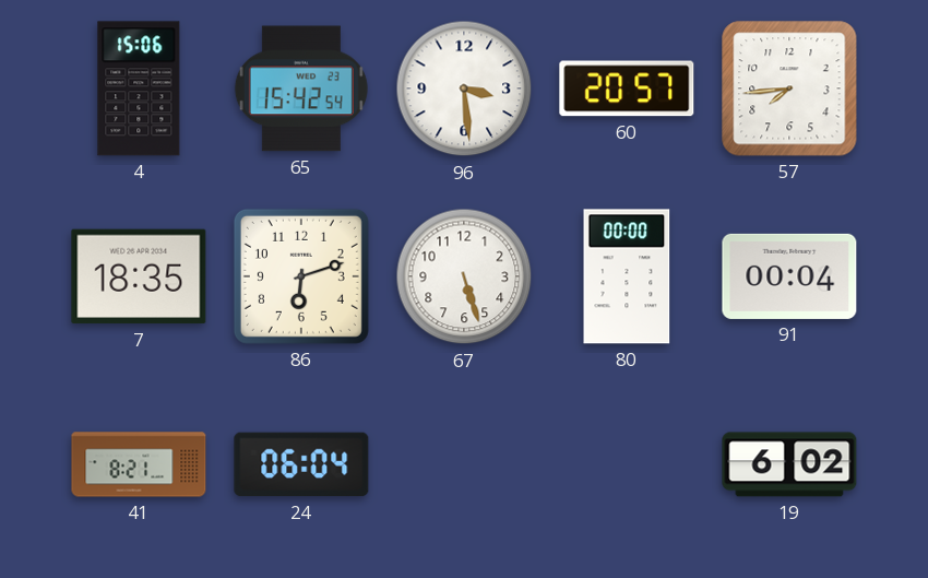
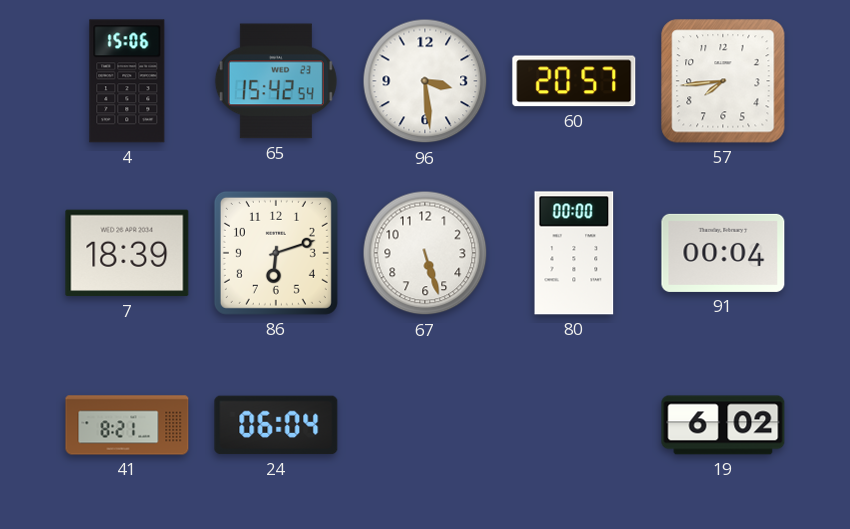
7: 18:35 -> 18:39
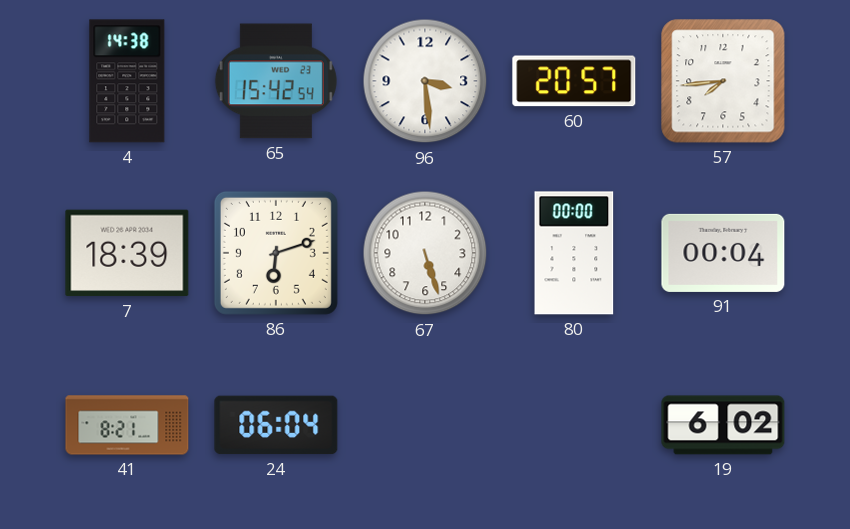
4: 15:06 -> 14:38
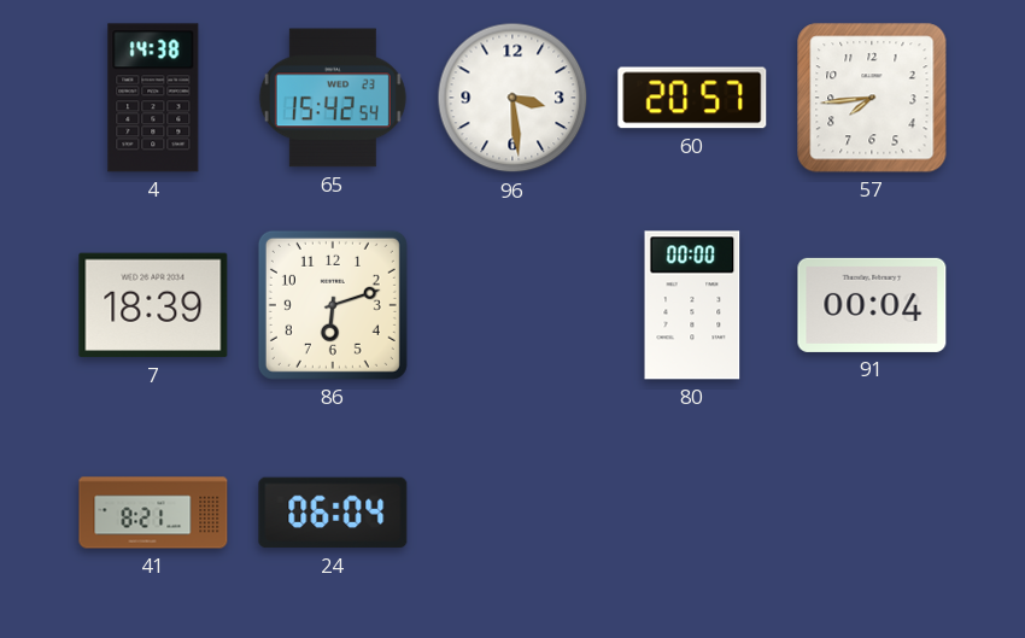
67: 5:27 -> none
19: 6:02 -> none
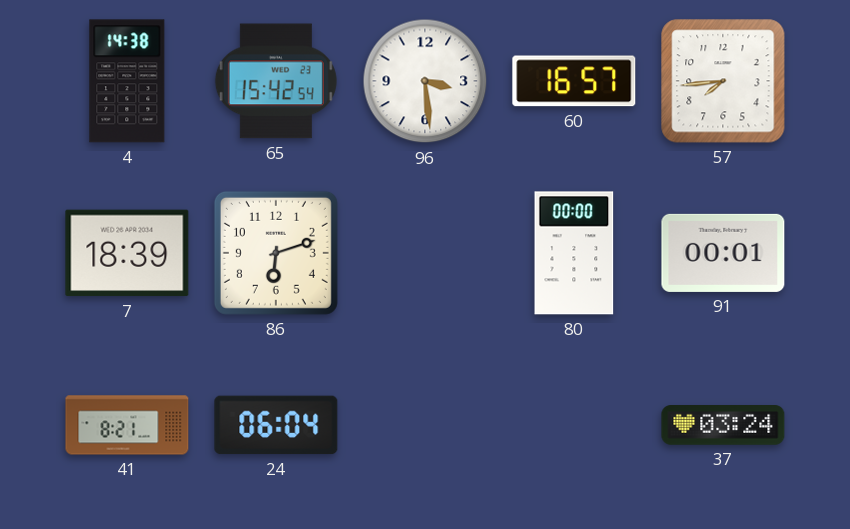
60: 20:57 -> 16:57
91: 00:04 -> 00:01
37: none -> 03:24
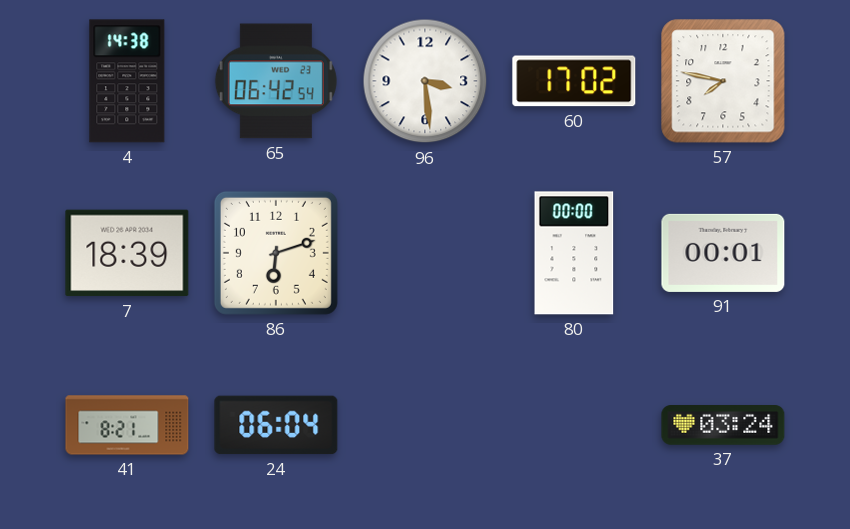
65: 15:42 -> 06:42
60: 16:57 -> 17:02
57: 7:44 -> 7:47
